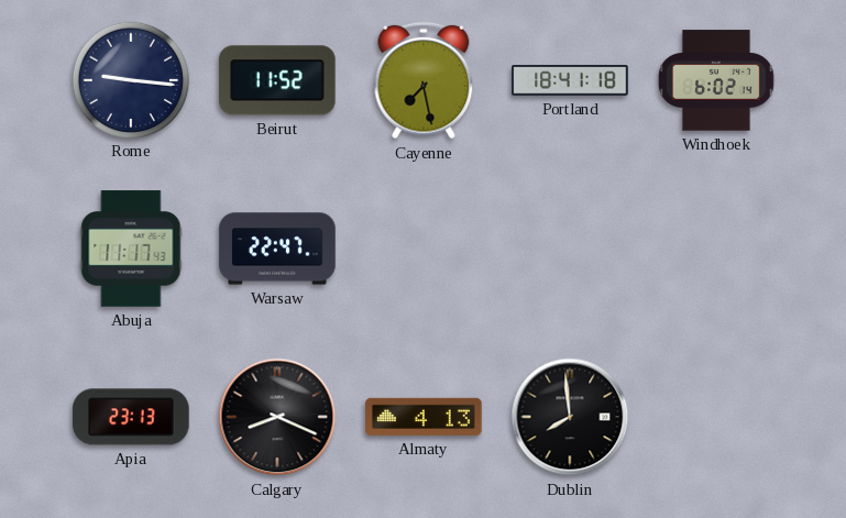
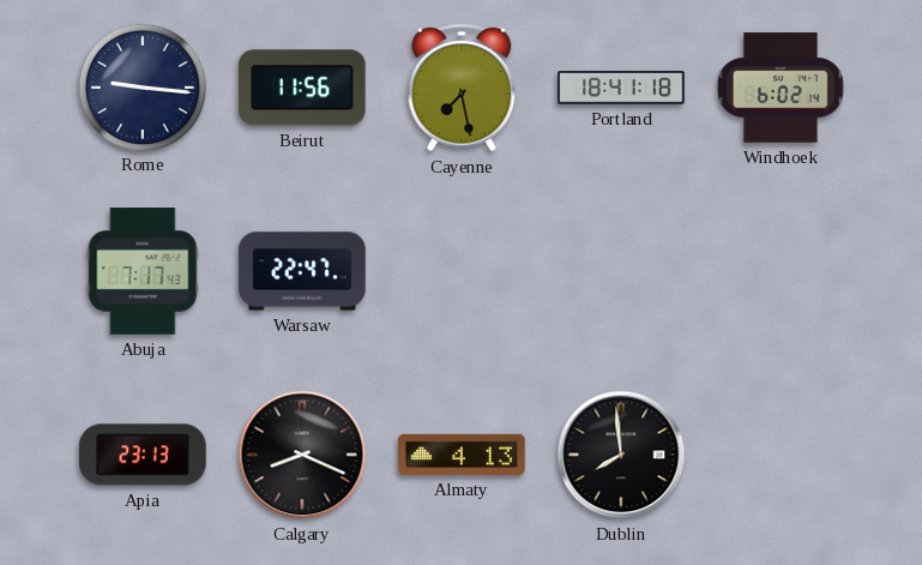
Beirut: 11:52 -> 11:56
Abuja: 11:17 -> 7:17
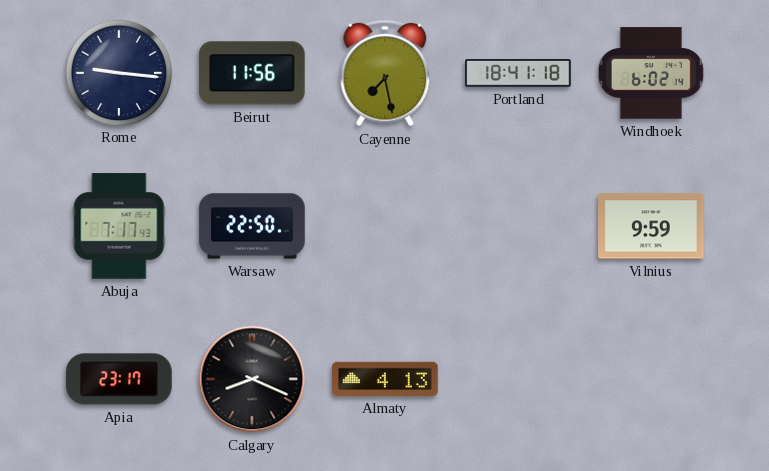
Warsaw: 22:47 -> 22:50
Vilnius: none -> 9:59
Apia: 23:13 -> 23:17
Dublin: 7:59 -> none
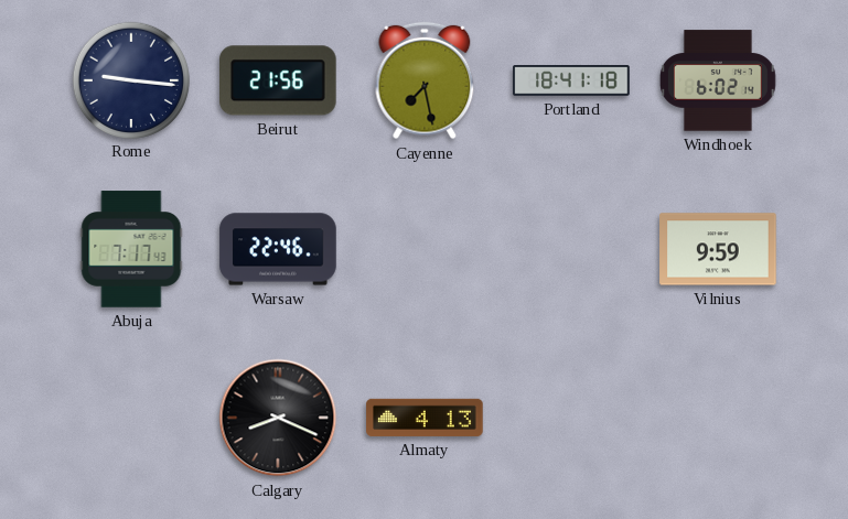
Beirut: 11:56 -> 21:56
Warsaw: 22:50 -> 22:46
Apia: 23:17 -> none
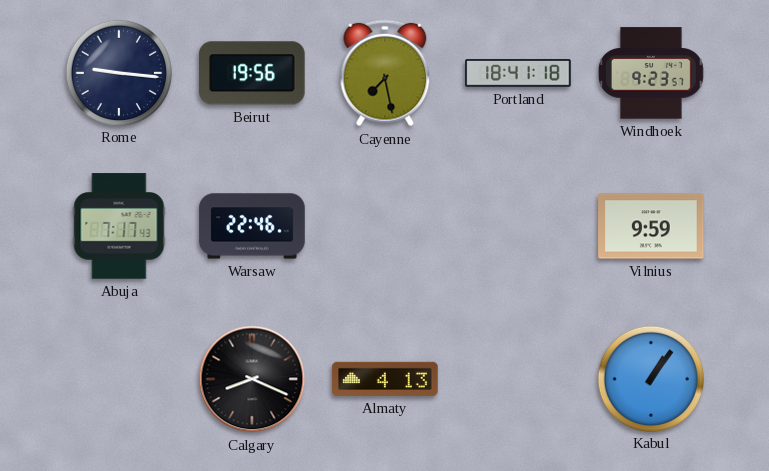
Beirut: 21:56 -> 19:56
Windhoek: 6:02 -> 9:23
Kabul: none -> 1:06
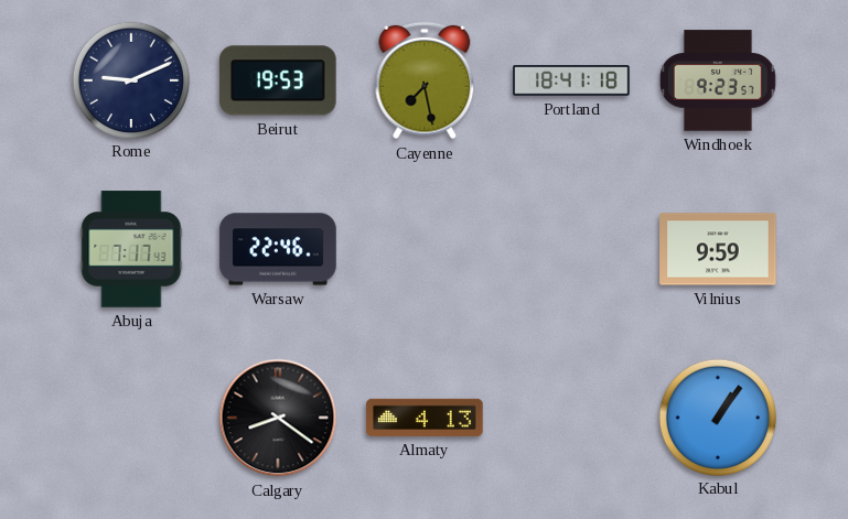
Rome: 9:16 -> 9:11
Beirut: 19:56 -> 19:53
Calgary: 8:19 -> 8:21
